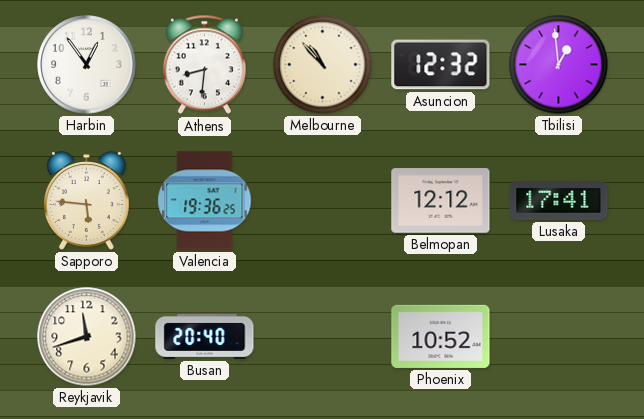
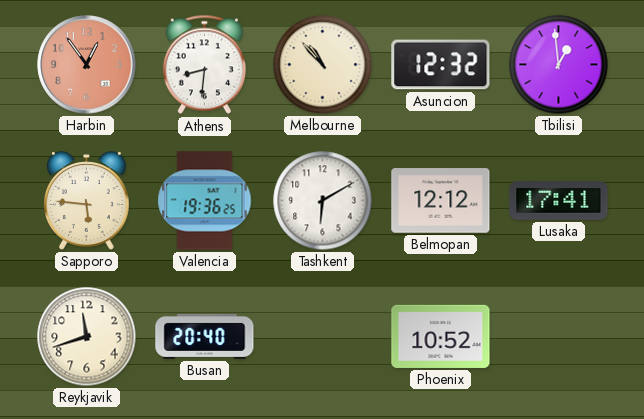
Harbin dial: white -> salmon
Tashkent: none -> 6:10
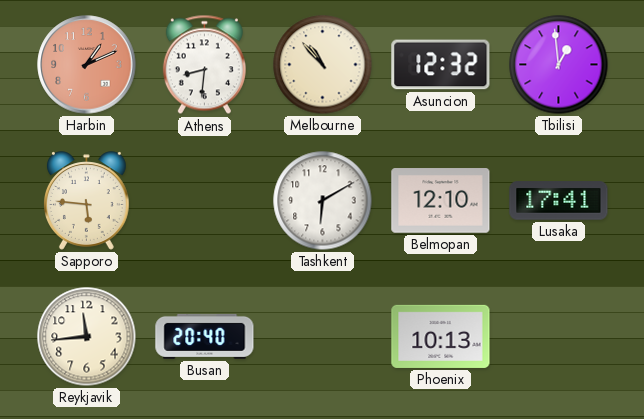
Harbin: 12:54 -> 1:11
Valencia: 19:36 -> none
Belmopan: 12:12 -> 12:10
Reykjavik: 11:42 -> 11:44
Phoenix: 10:52 -> 10:13
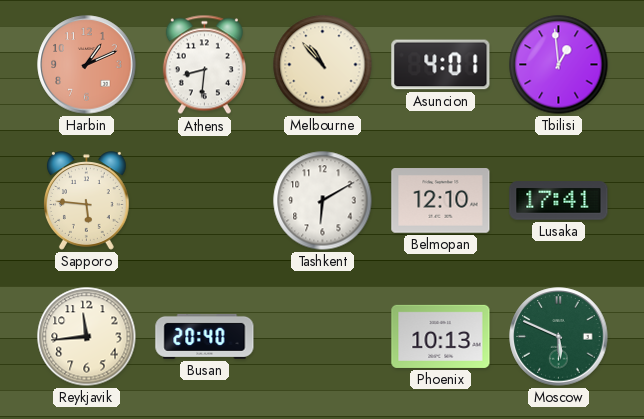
Asuncion: 12:32 -> 4:01
Moscow: none -> 5:49
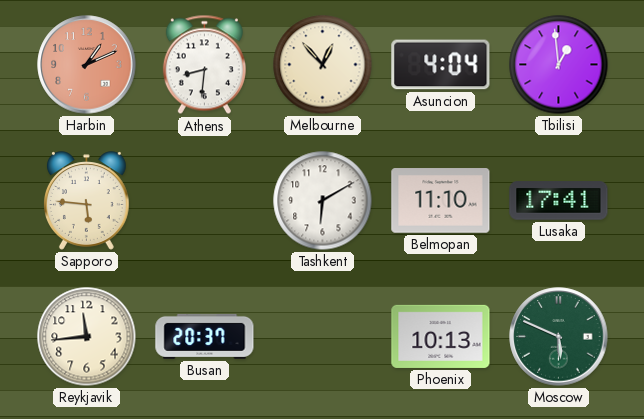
Melbourne: 10:53 -> 12:53
Asuncion: 4:01 -> 4:04
Belmopan: 12:10 -> 11:10
Busan: 20:40 -> 20:37
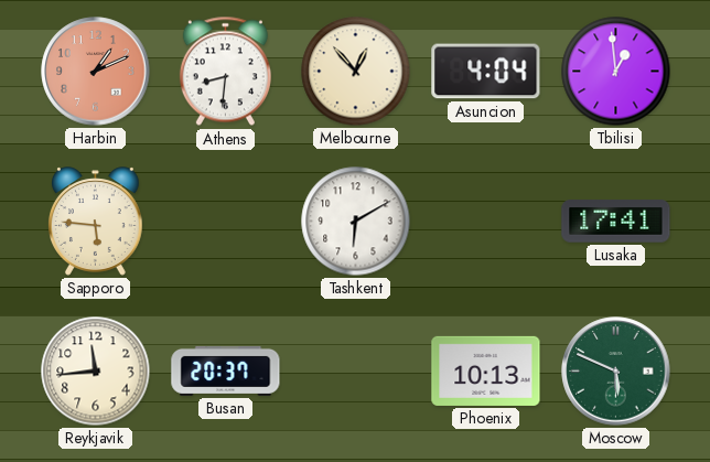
Belmopan: 11:10 -> none
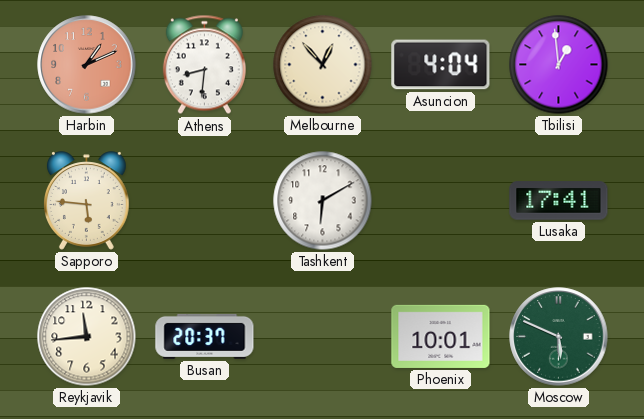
Phoenix: 10:13 -> 10:01
